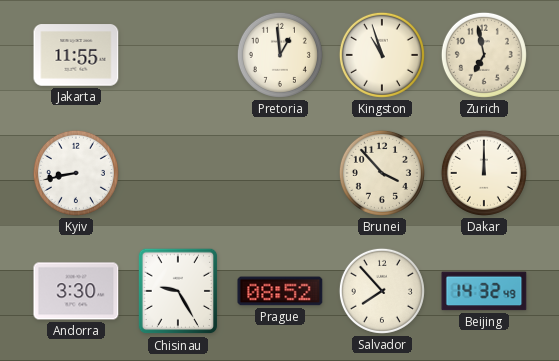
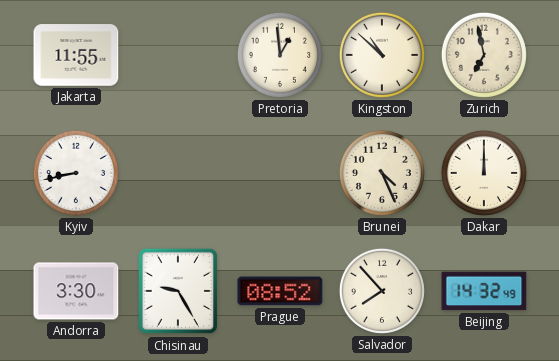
Kingston: 10:57 -> 10:52
Brunei: 3:53 -> 4:26
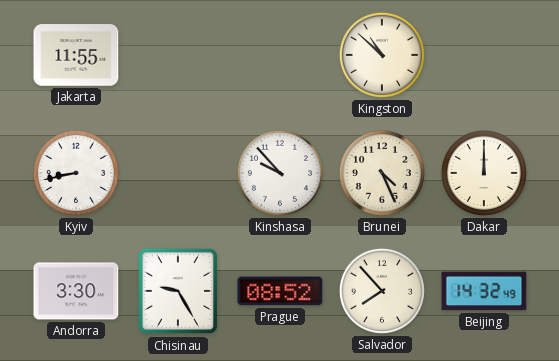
Pretoria: 12:59 -> none
Zurich: 6:58 -> none
Kinshasa: none -> 9:53
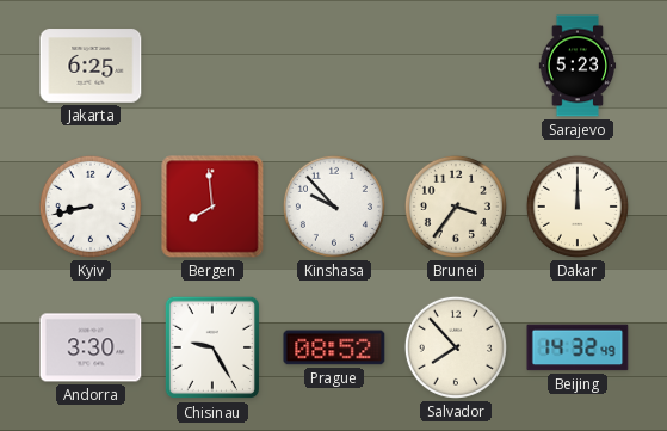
Jakarta: 11:55 -> 6:25
Kingston: 10:52 -> none
Sarajevo: none -> 5:23
Bergen: none -> 7:59
Brunei: 4:26 -> 3:36
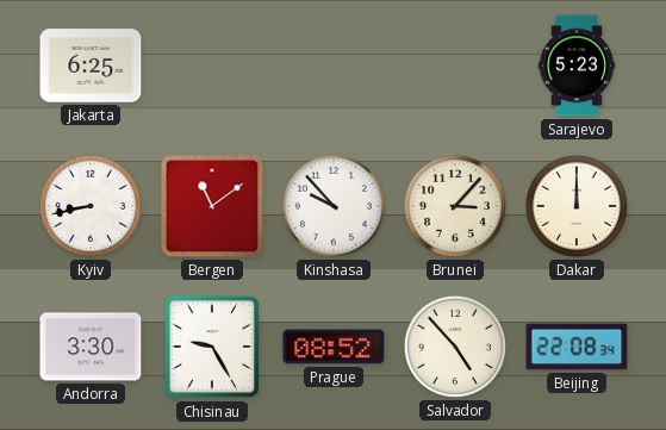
Bergen: 7:59 -> 11:09
Brunei: 3:36 -> 3:07
Salvador: 7:53 -> 4:53
Beijing: 14:32 -> 22:08
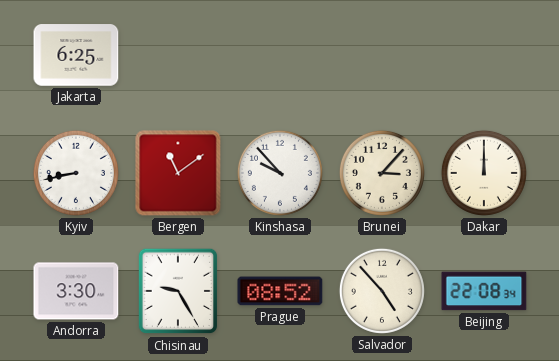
Sarajevo: 5:23 -> none
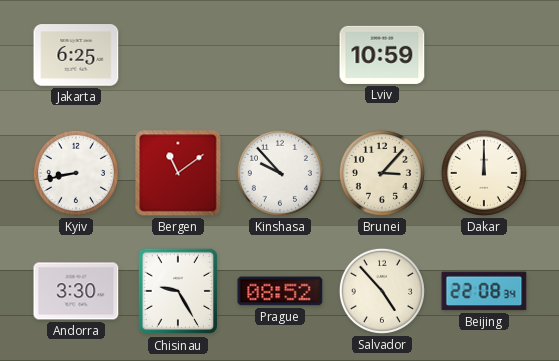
Lviv: none -> 10:59
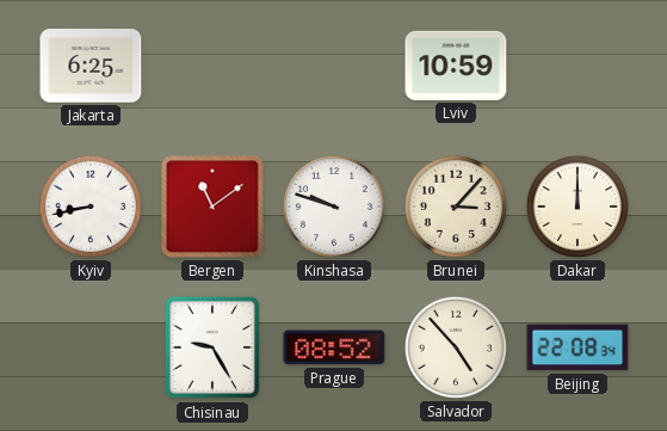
Kinshasa: 9:53 -> 9:48
Andorra: 3:30 -> none
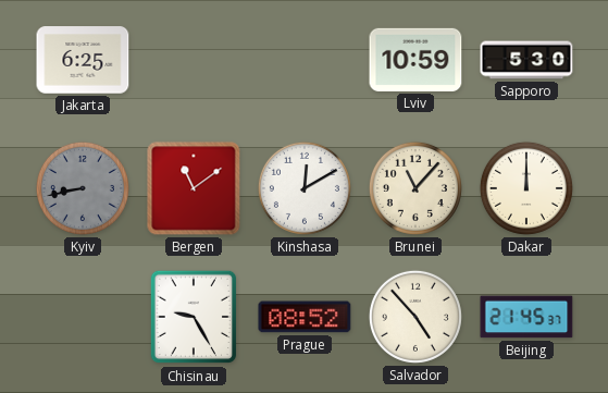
Sapporo: none -> 5:30
Kyiv dial: white -> grey
Kinshasa: 9:48 -> 12:10
Brunei: 3:07 -> 11:07
Beijing: 22:08 -> 21:45
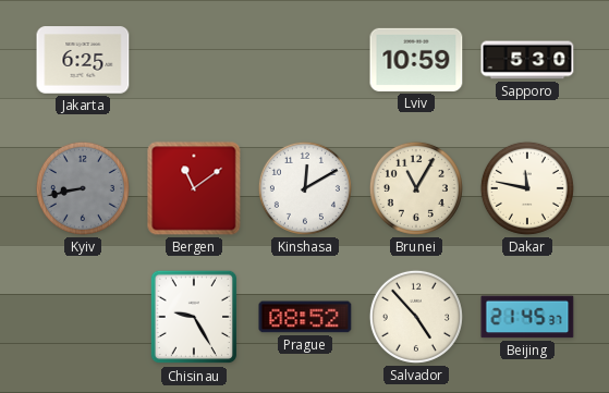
Brunei: 11:07 -> 11:05
Dakar: 12:00 -> 11:47
